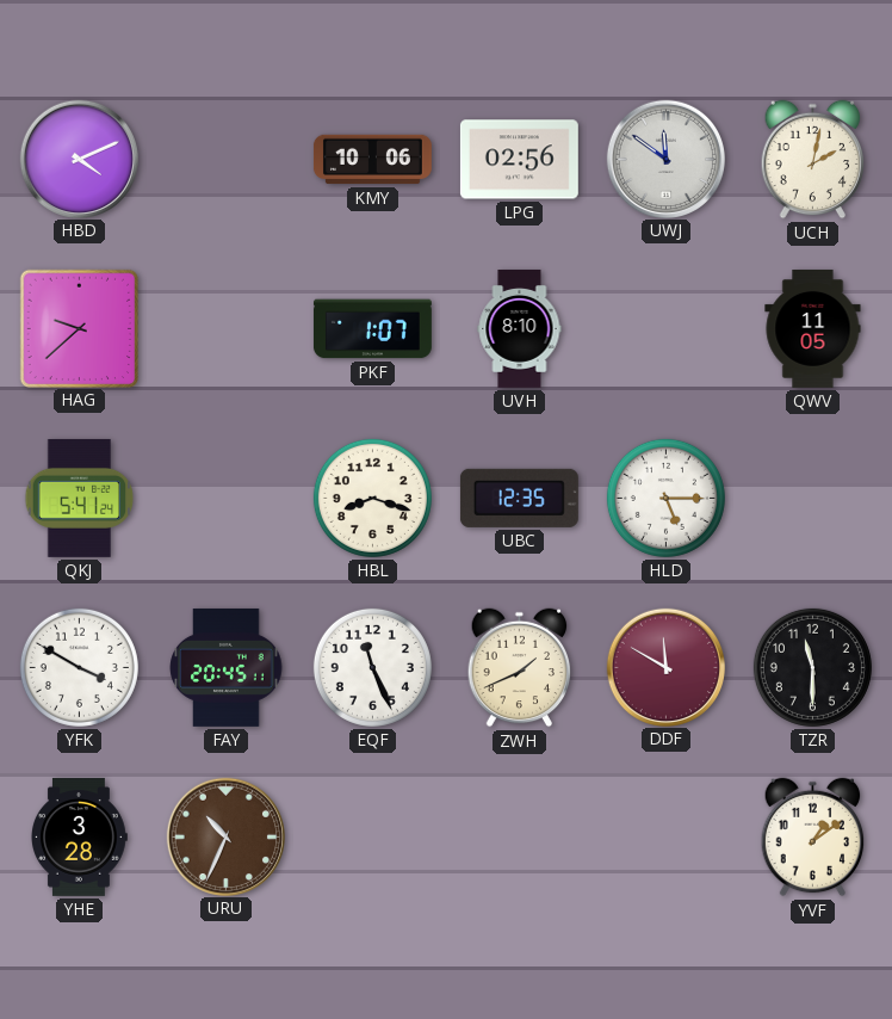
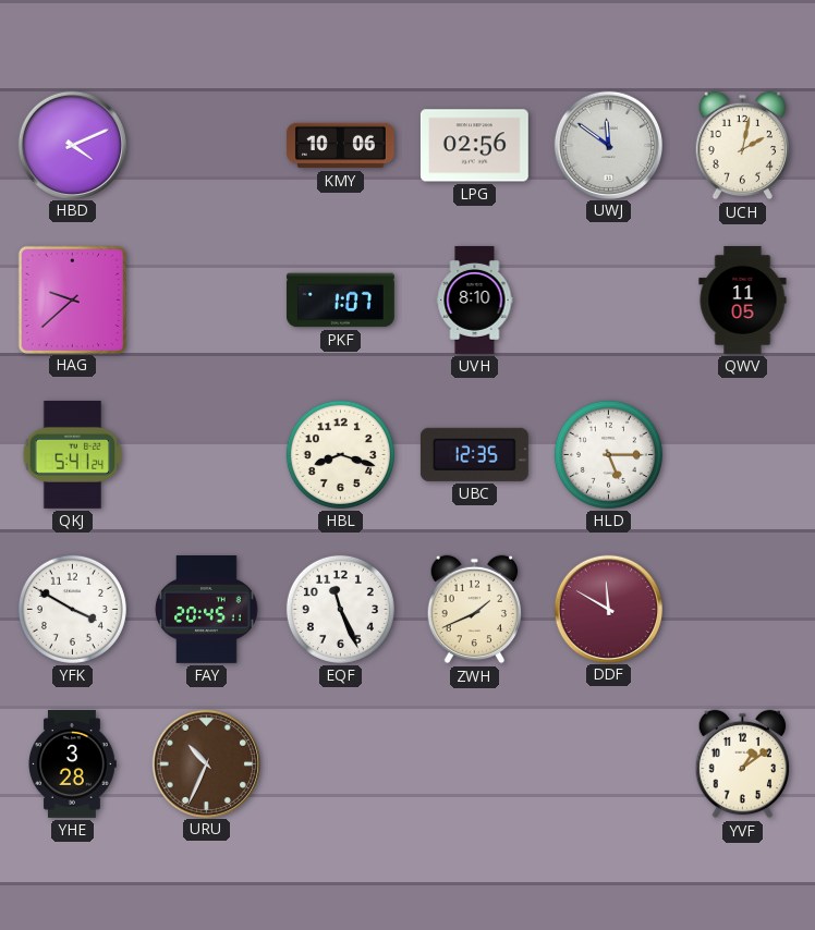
TZR: 11:30 -> none
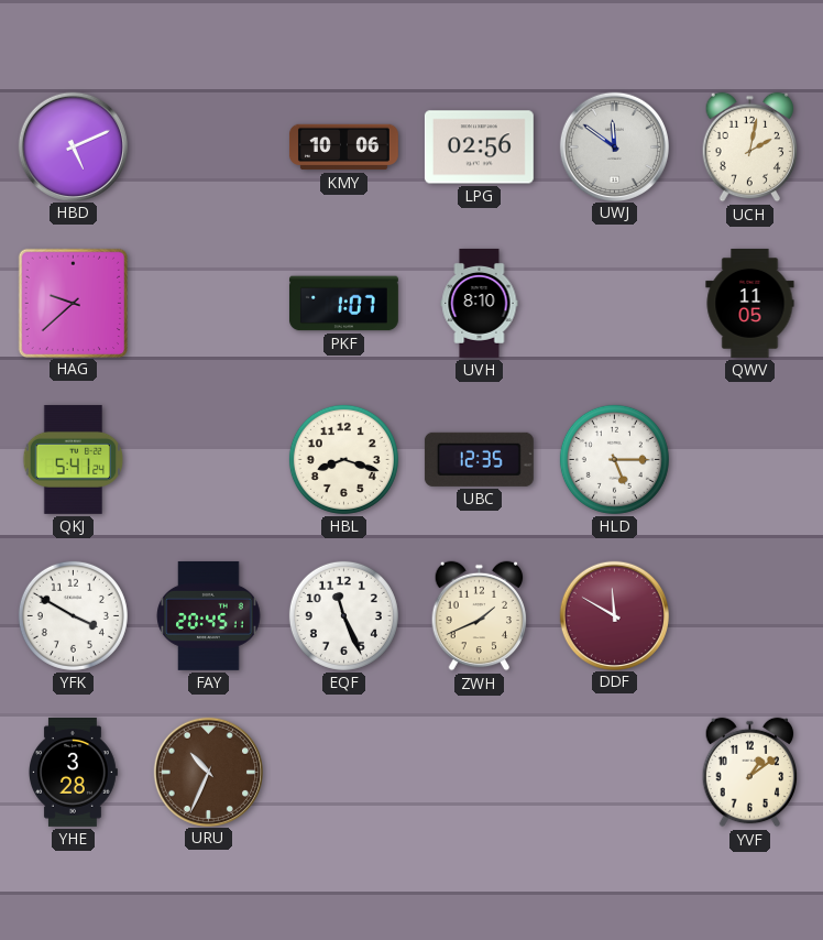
HBD: 4:11 -> 5:11
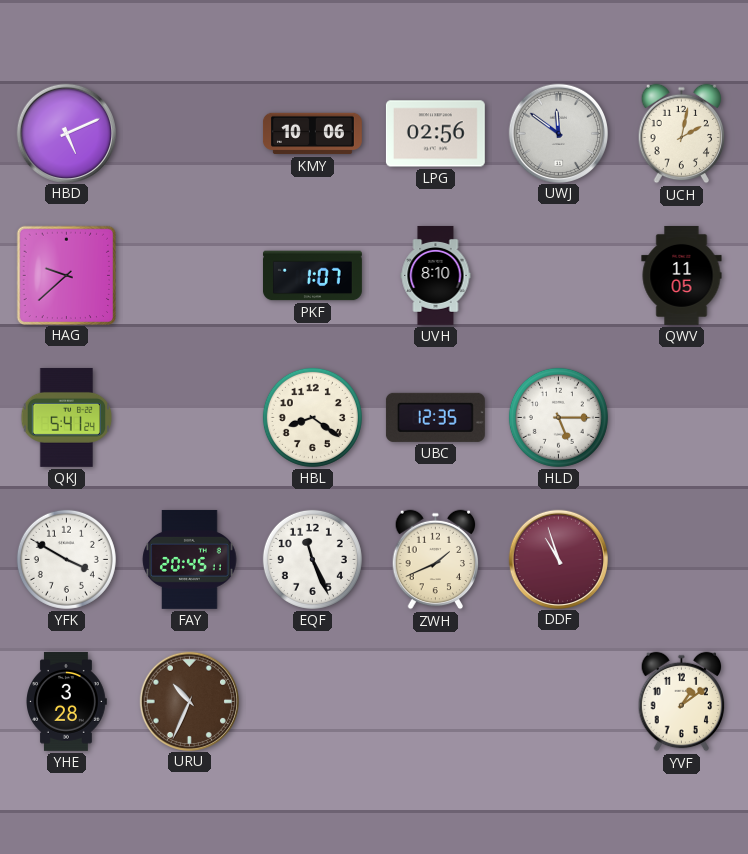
HBL: 8:18 -> 8:21
DDF: 11:50 -> 10:57
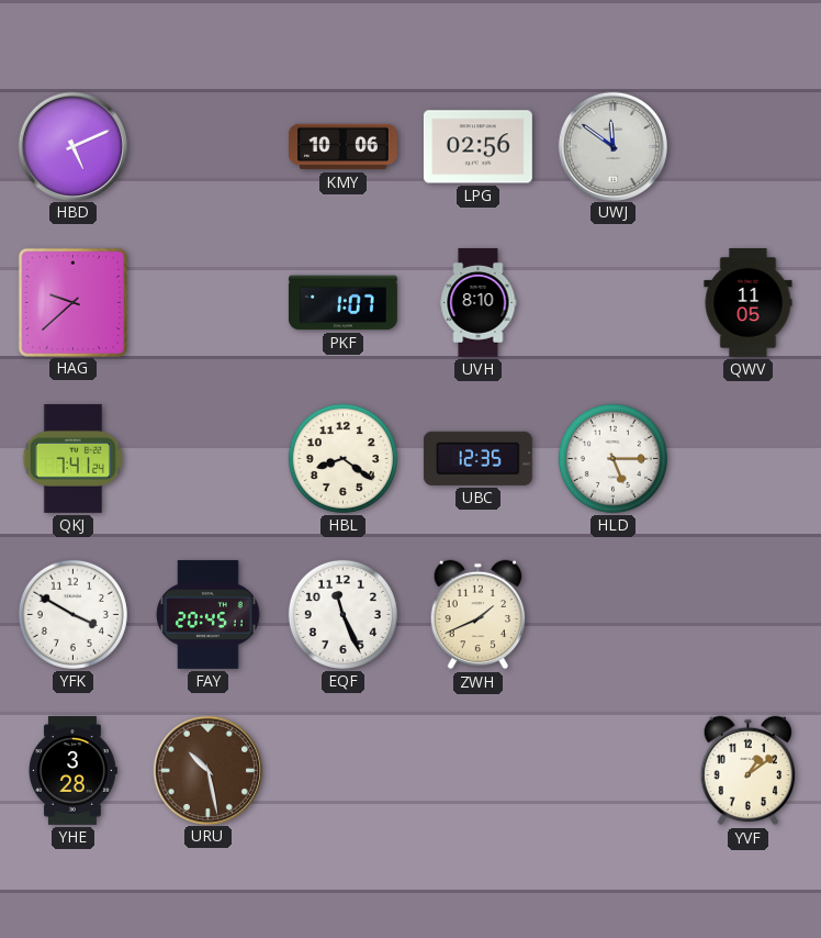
UCH: 2:02 -> none
QKJ: 5:41 -> 7:41
DDF: 10:57 -> none
URU: 10:34 -> 10:28
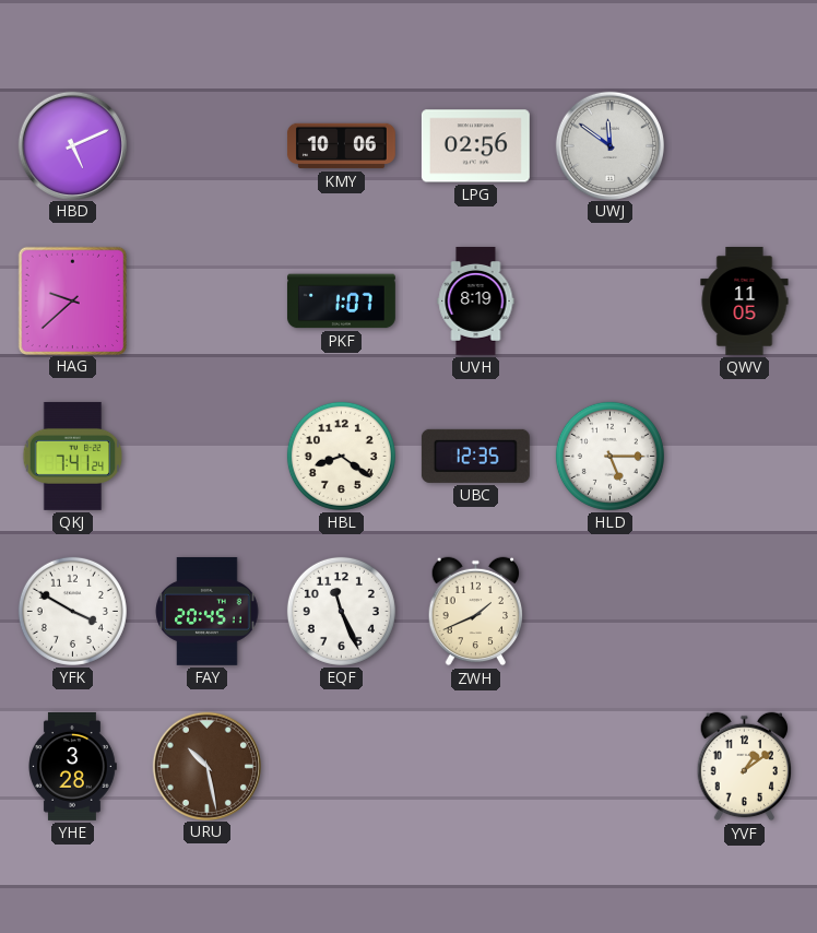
UVH: 8:10 -> 8:19
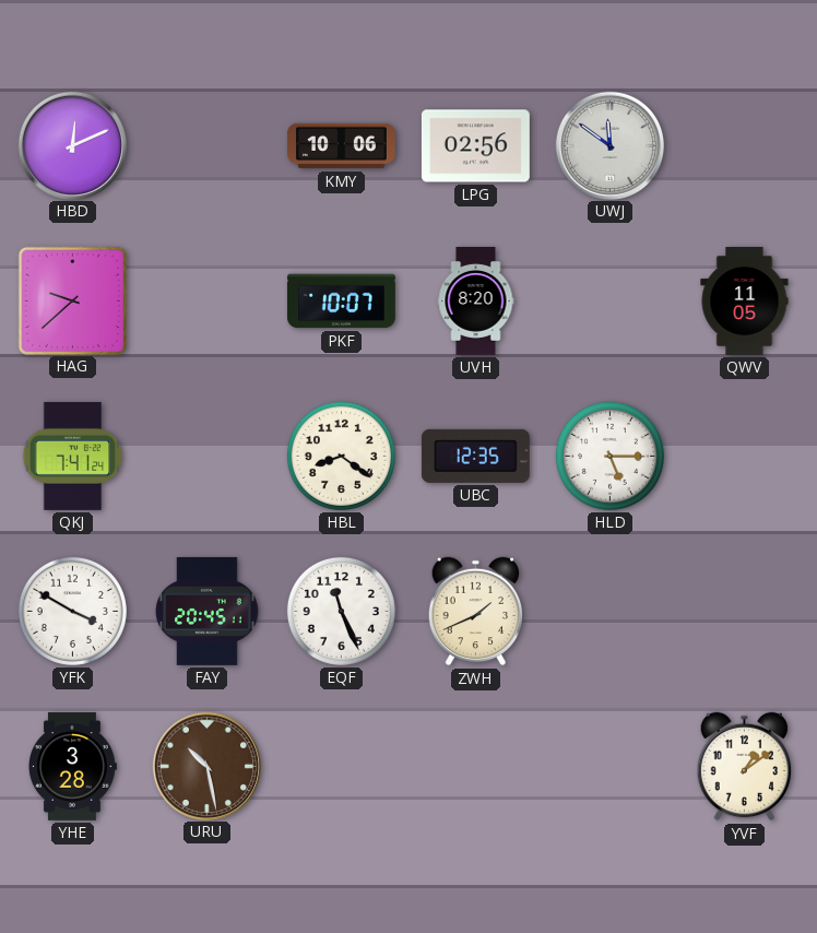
HBD: 5:11 -> 12:11
PKF: 1:07 -> 10:07
UVH: 8:19 -> 8:20
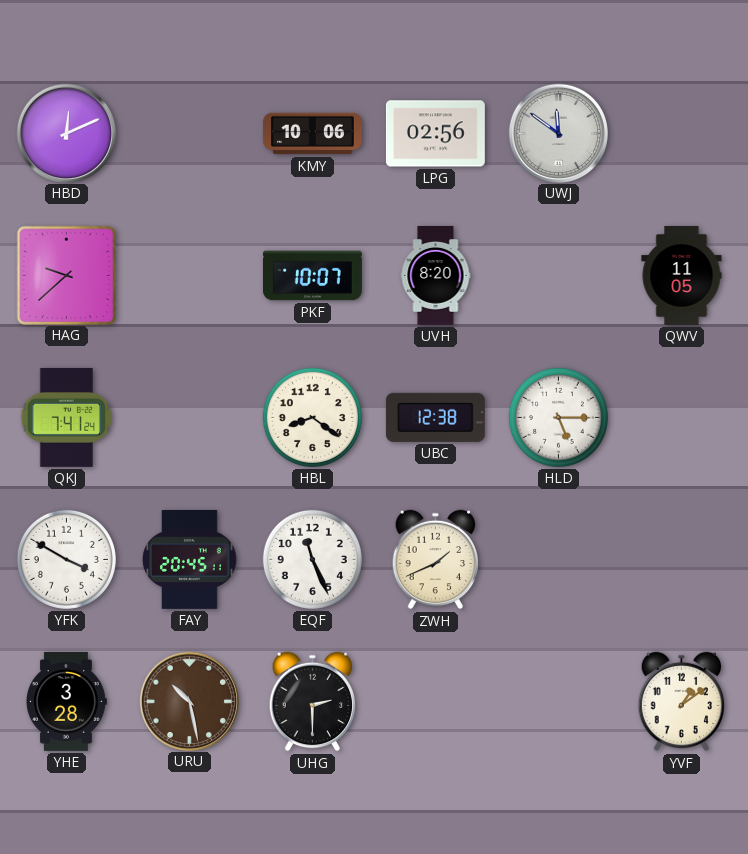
UBC: 12:35 -> 12:38
UHG: none -> 2:30
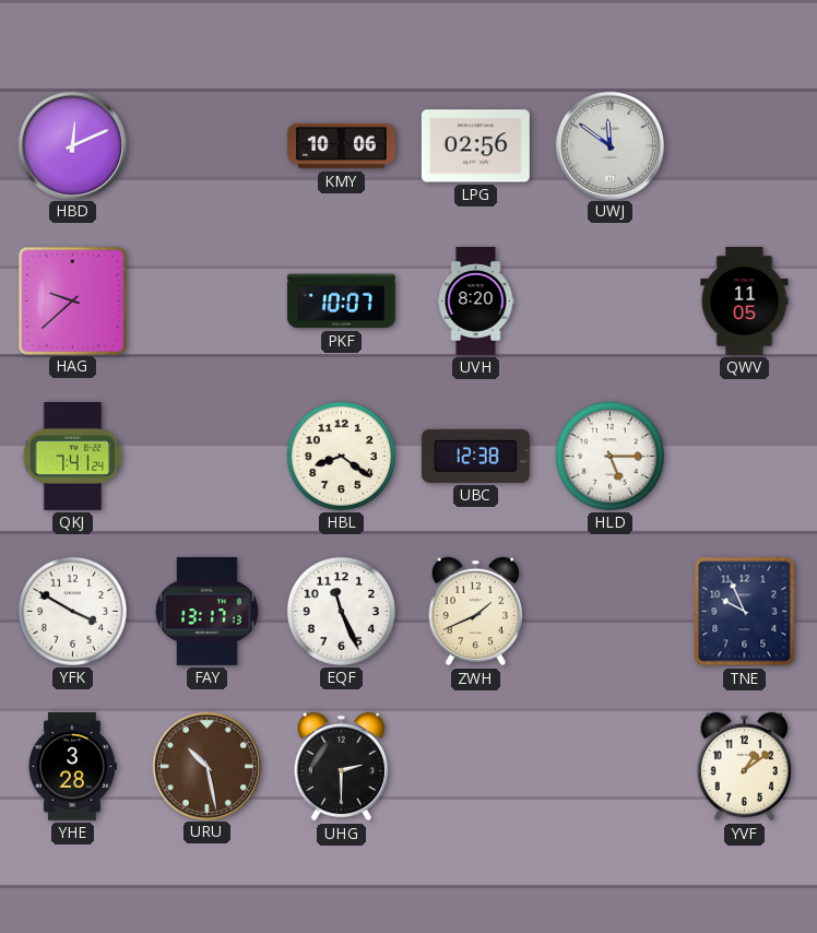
FAY: 20:45 -> 13:17
TNE: none -> 9:56
